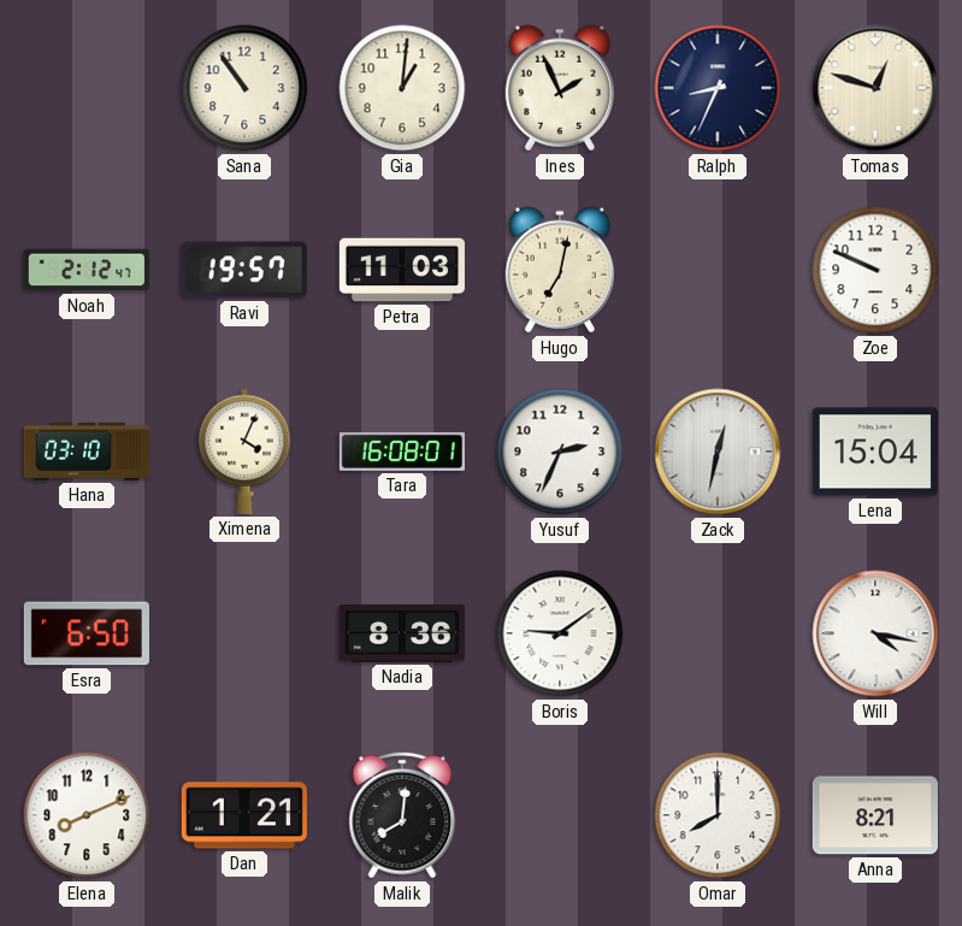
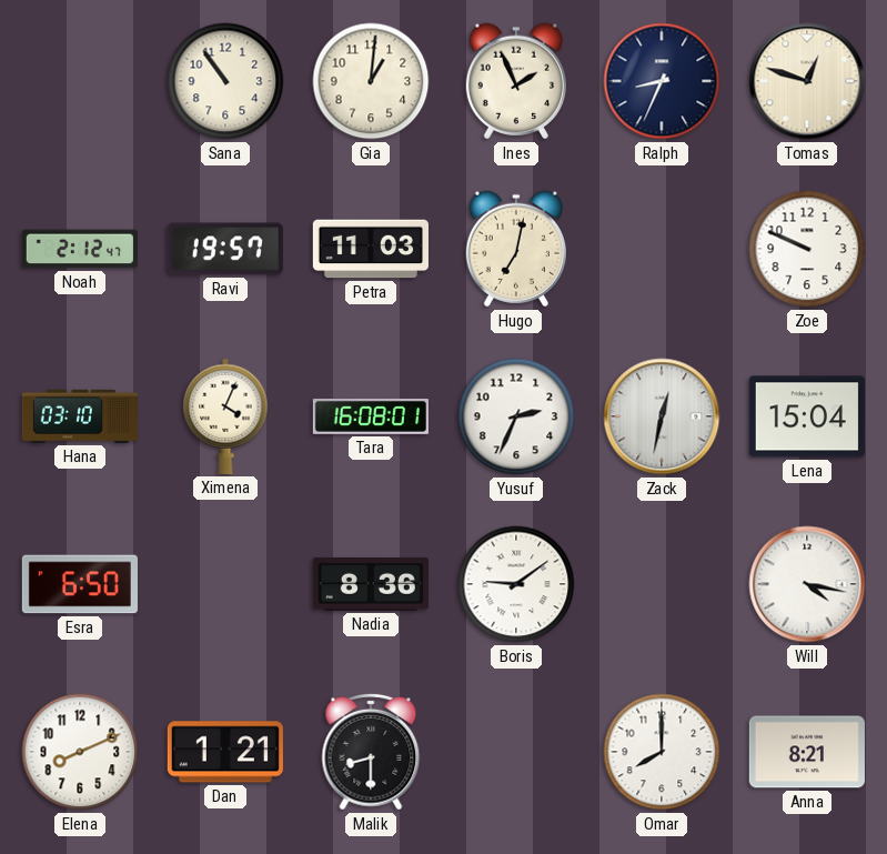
Malik: 8:01 -> 8:30
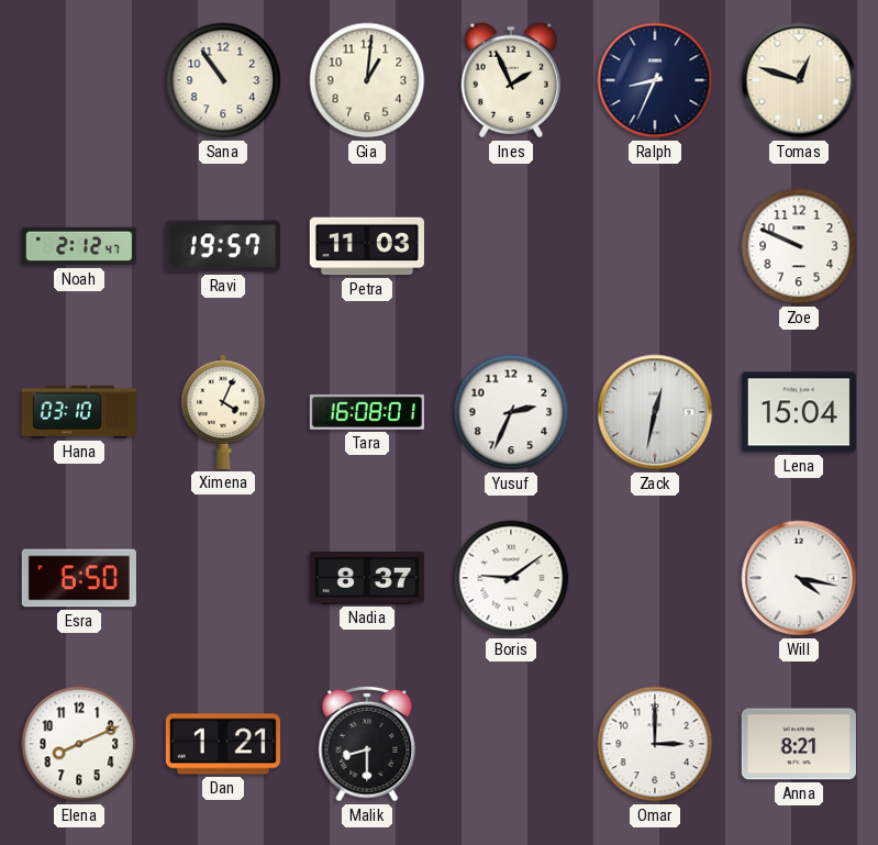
Hugo: 7:02 -> none
Nadia: 8:36 -> 8:37
Omar: 8:00 -> 3:00
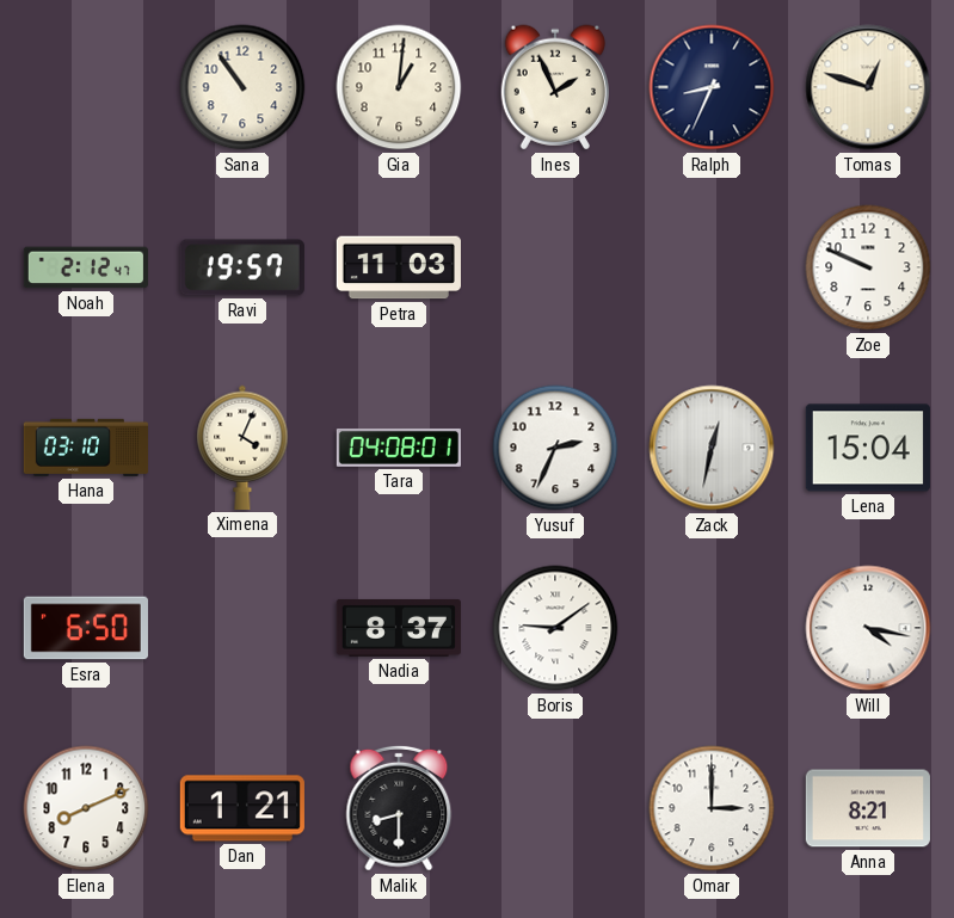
Tara: 16:08 -> 04:08
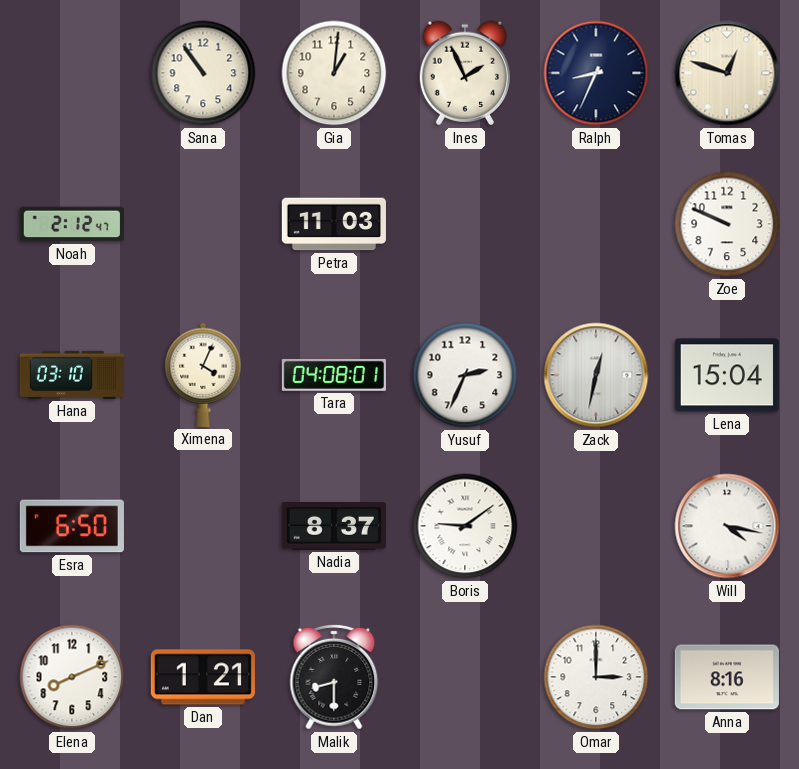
Ravi: 19:57 -> none
Anna: 8:21 -> 8:16
